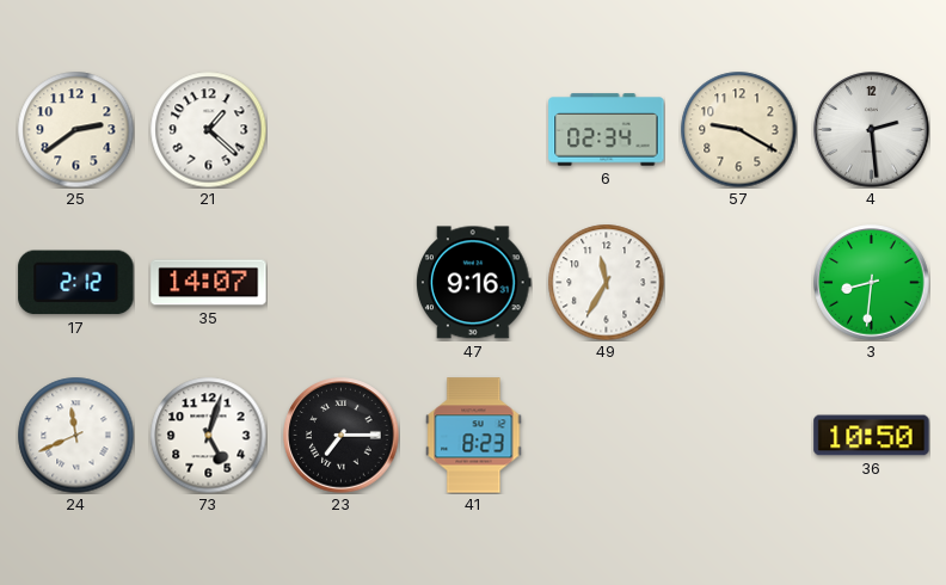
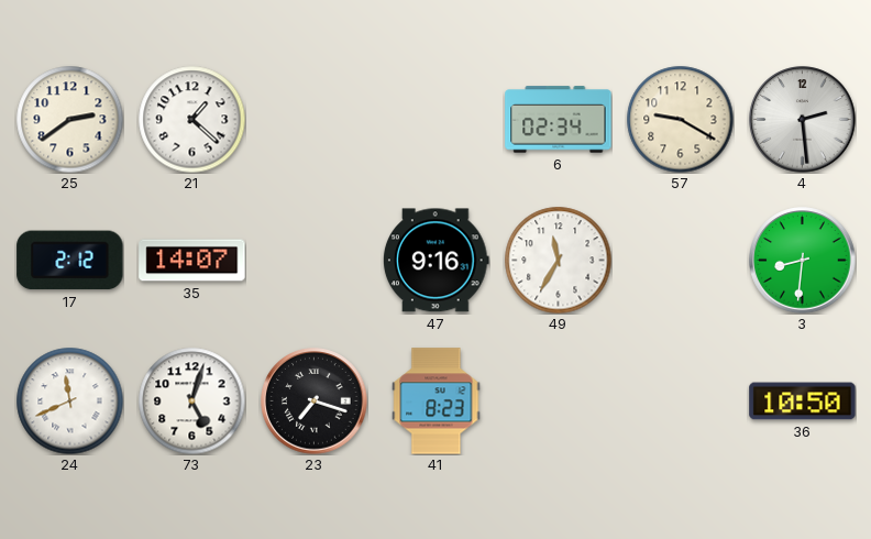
23: 7:15 -> 7:18
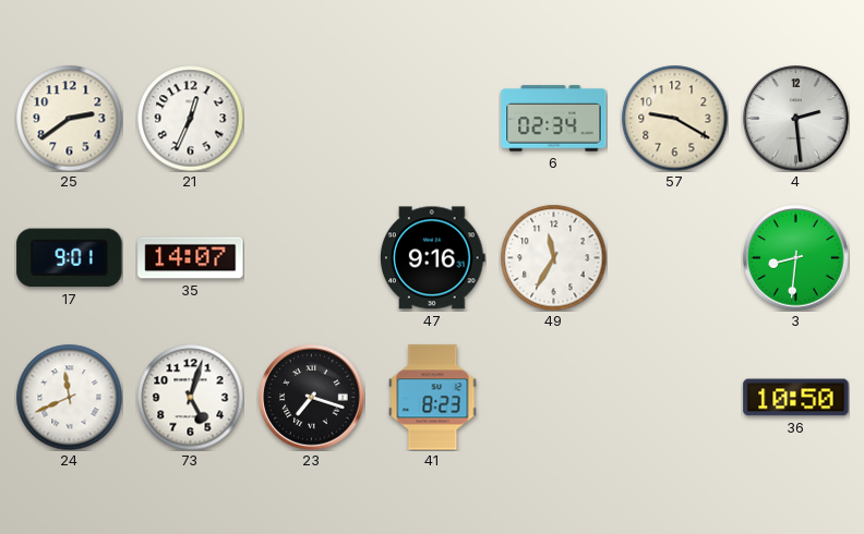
21: 1:22 -> 12:34
17: 2:12 -> 9:01
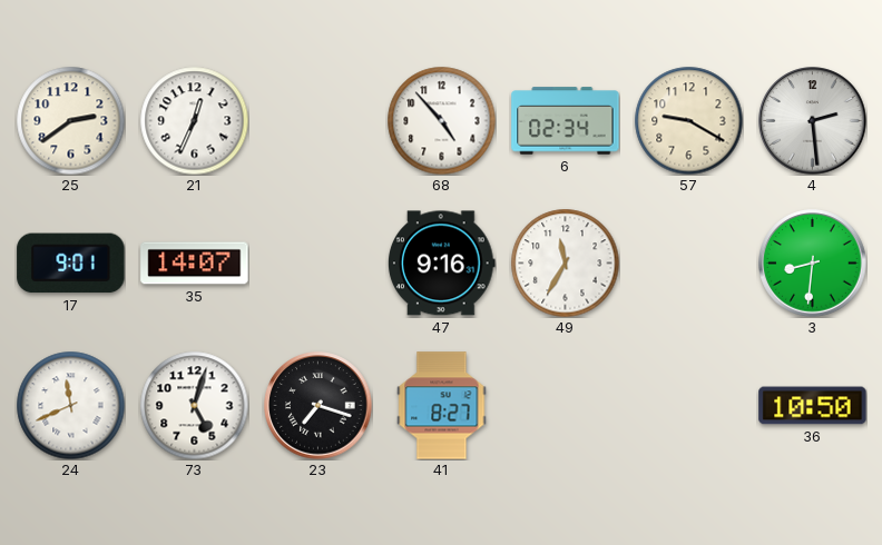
68: none -> 4:53
41: 8:23 -> 8:27
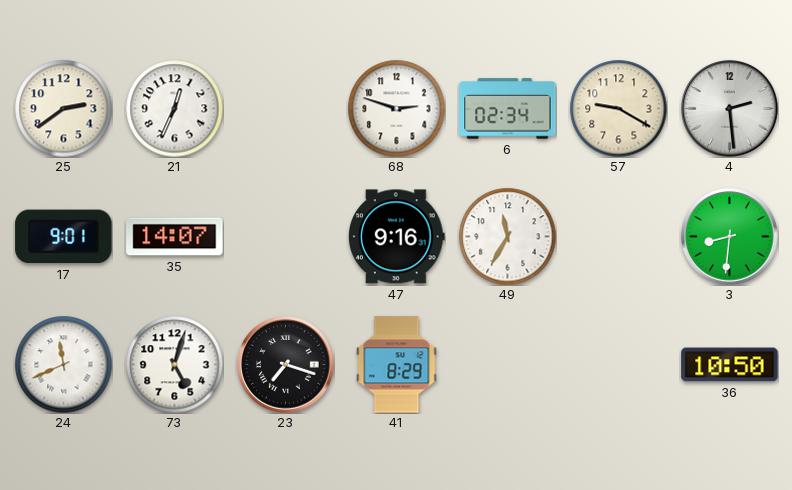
68: 4:53 -> 2:48
41: 8:27 -> 8:29
